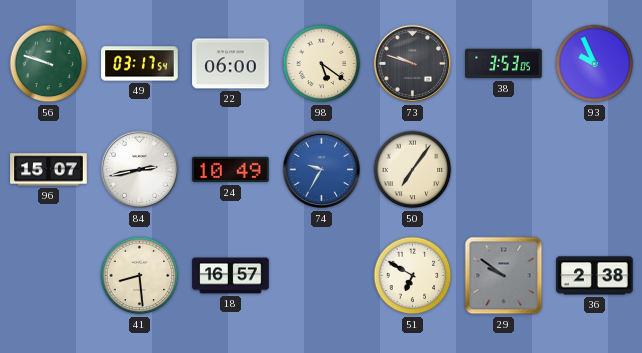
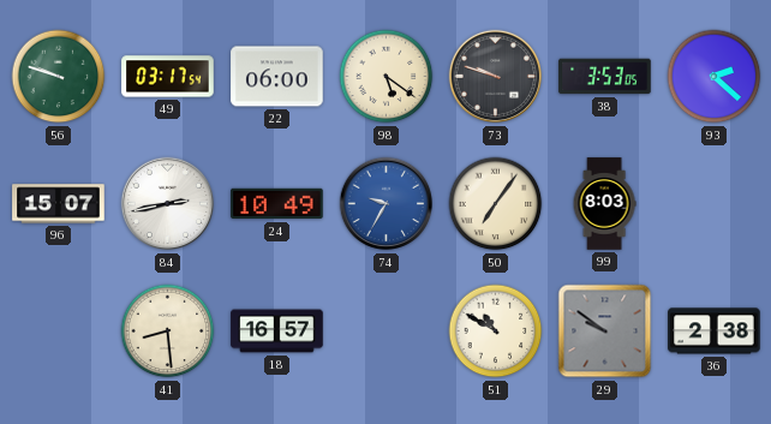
93: 9:56 -> 2:22
99: none -> 8:03
51: 6:50 -> 10:50
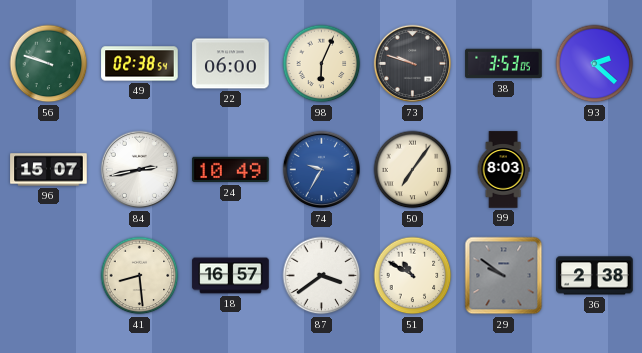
49: 03:17 -> 02:38
98: 5:21 -> 6:04
87: none -> 3:39
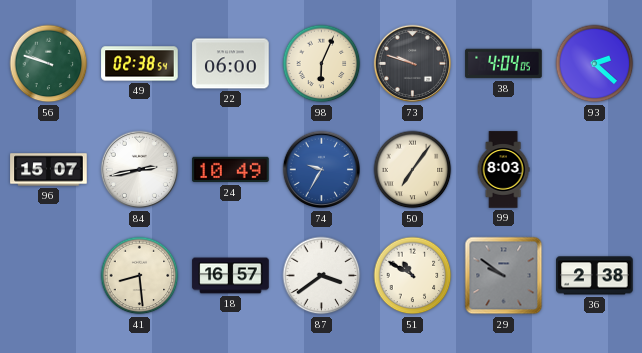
38: 3:53 -> 4:04
